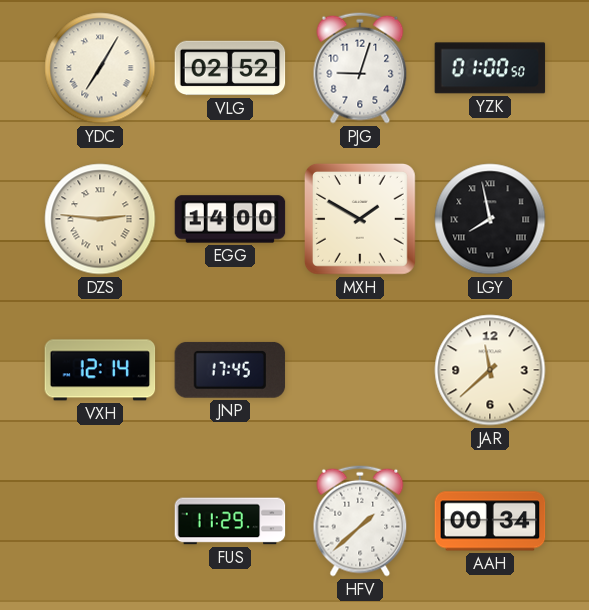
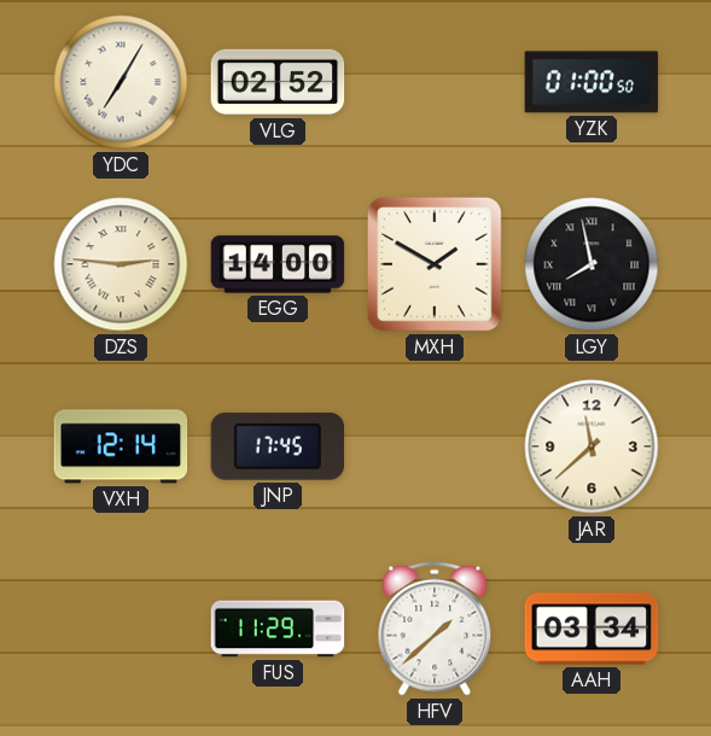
PJG: 9:03 -> none
AAH: 00:34 -> 03:34
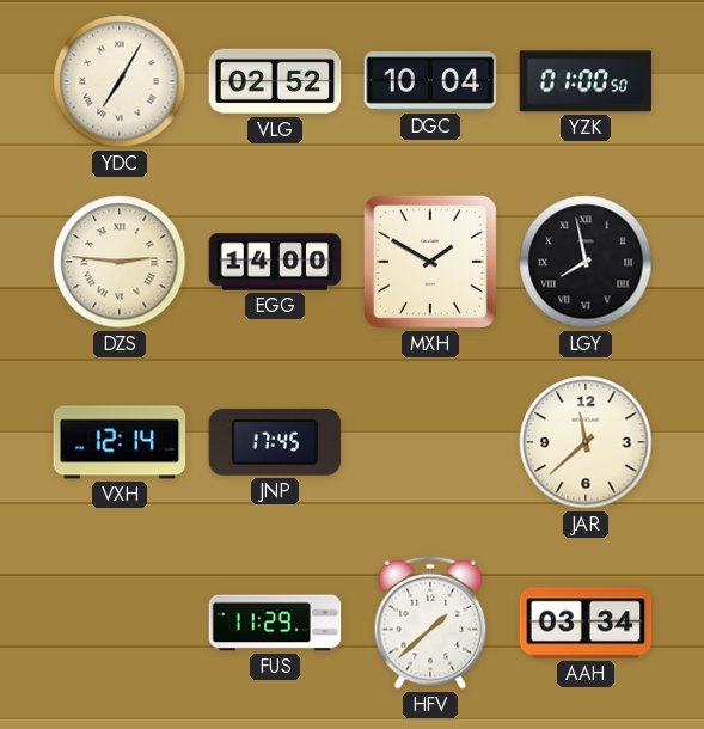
DGC: none -> 10:04
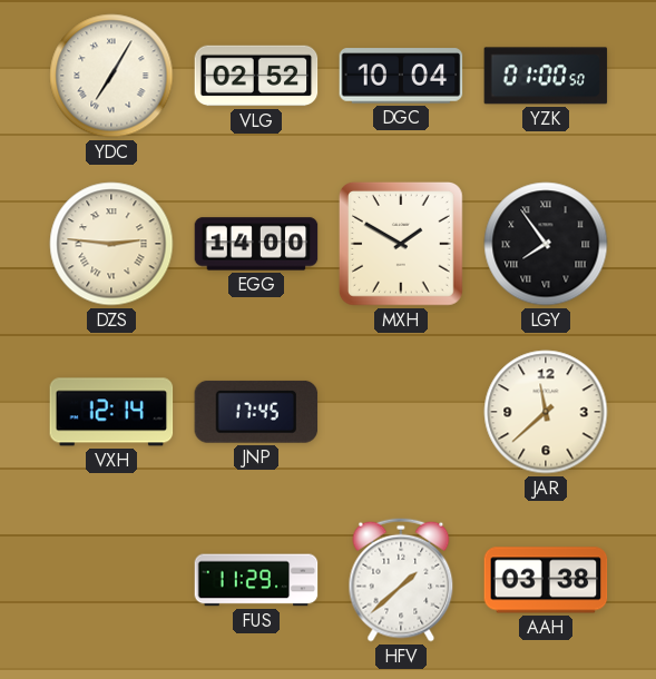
LGY: 7:58 -> 7:54
AAH: 03:34 -> 03:38
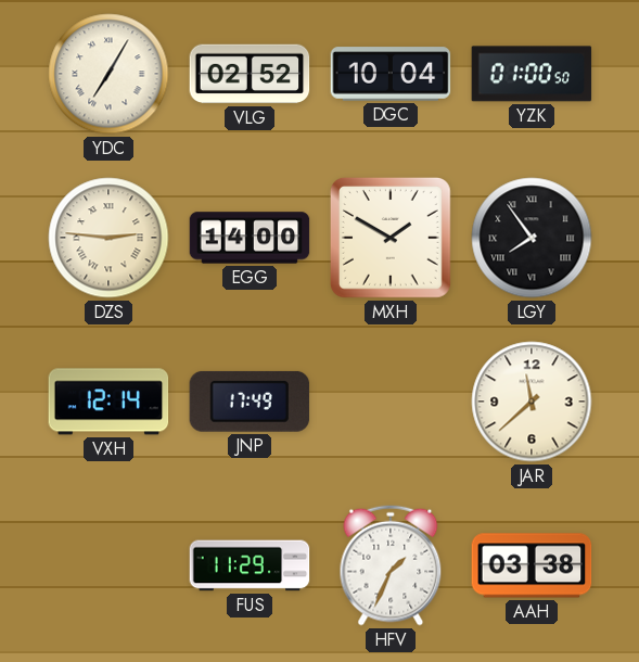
JNP: 17:45 -> 17:49
HFV: 1:38 -> 1:34
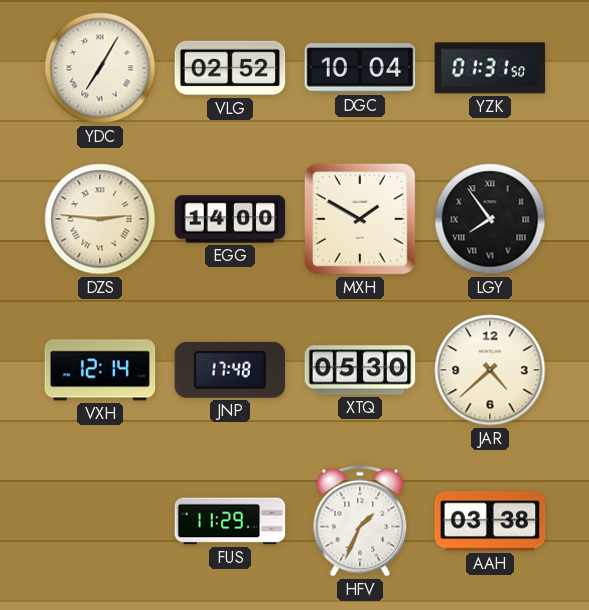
YZK: 01:00 -> 01:31
JNP: 17:49 -> 17:48
XTQ: none -> 05:30
JAR: 11:38 -> 4:38
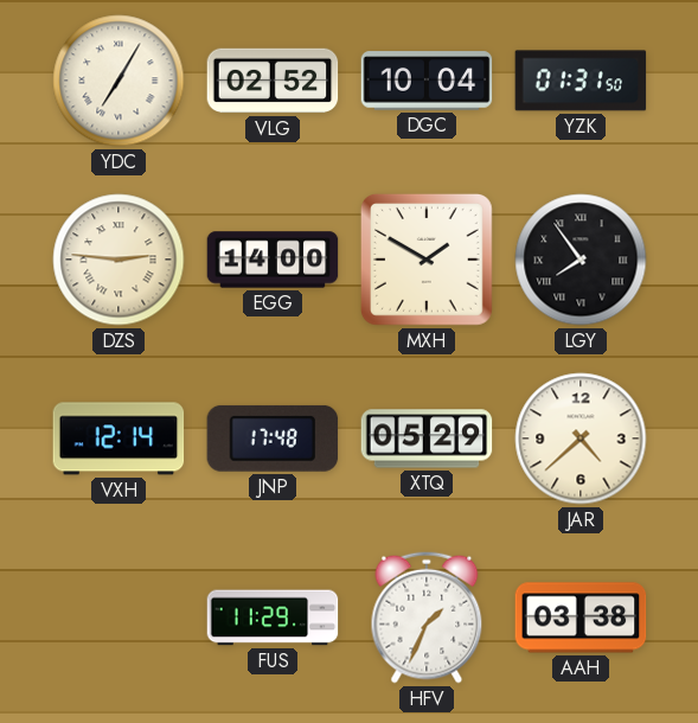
XTQ: 05:30 -> 05:29
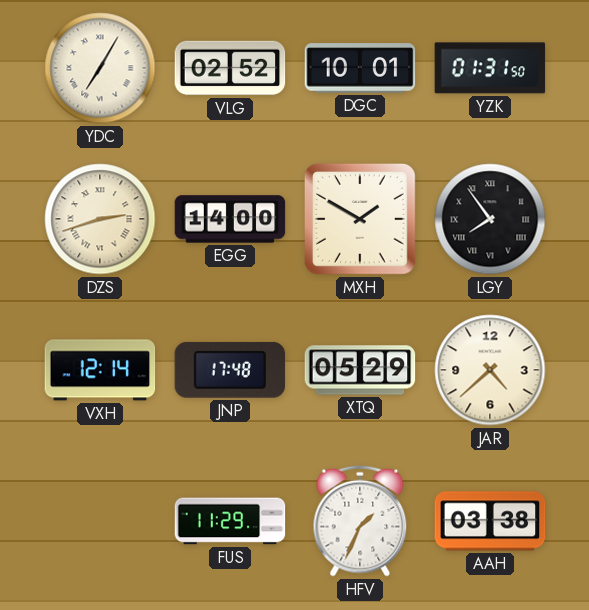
DGC: 10:04 -> 10:01
DZS: 2:46 -> 2:42
